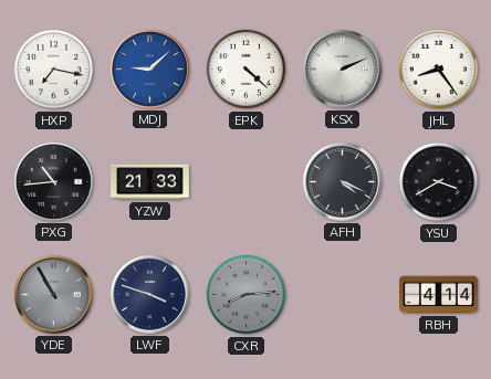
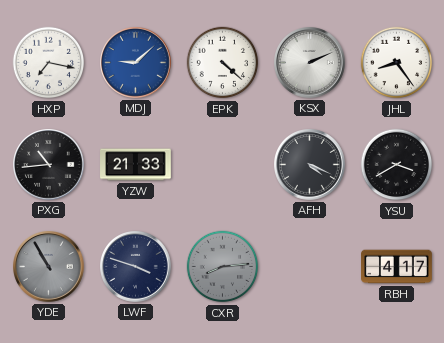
RBH: 4:14 -> 4:17
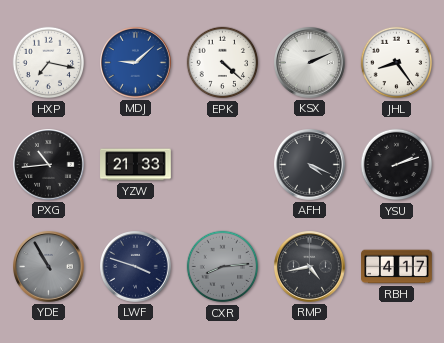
YSU: 3:40 -> 2:12
RMP: none -> 4:43
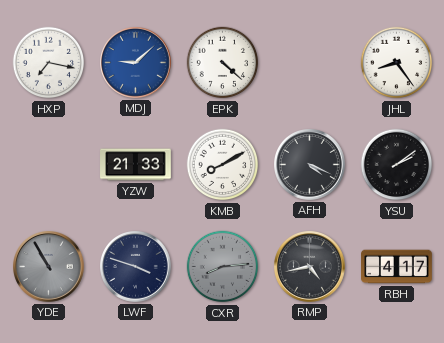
KSX: 2:11 -> none
PXG: 10:44 -> none
KMB: none -> 8:10
YSU: 2:12 -> 2:09
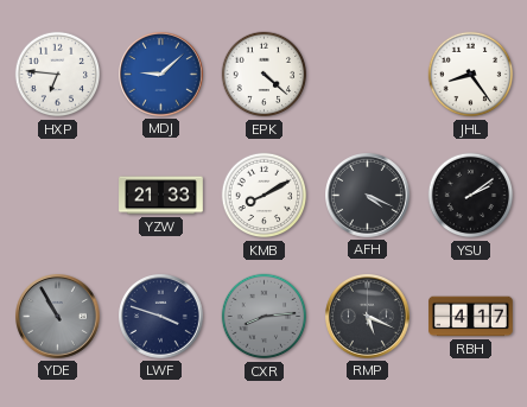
HXP: 7:17 -> 6:46
RMP: 4:43 -> 5:19
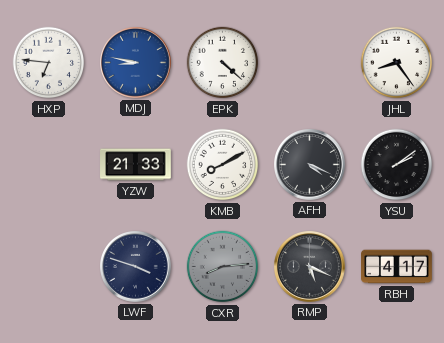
MDJ: 9:08 -> 8:47
YDE: 10:55 -> none
